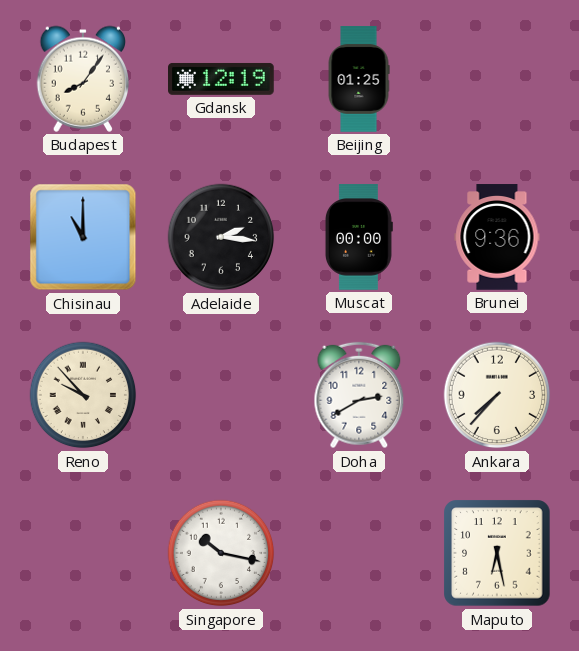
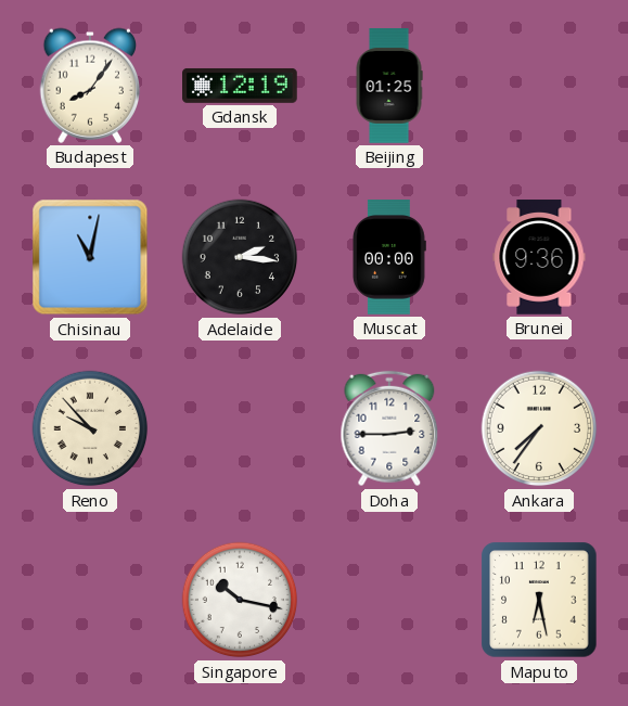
Chisinau: 11:00 -> 11:02
Doha: 2:40 -> 2:45
Ankara: 7:37 -> 7:36
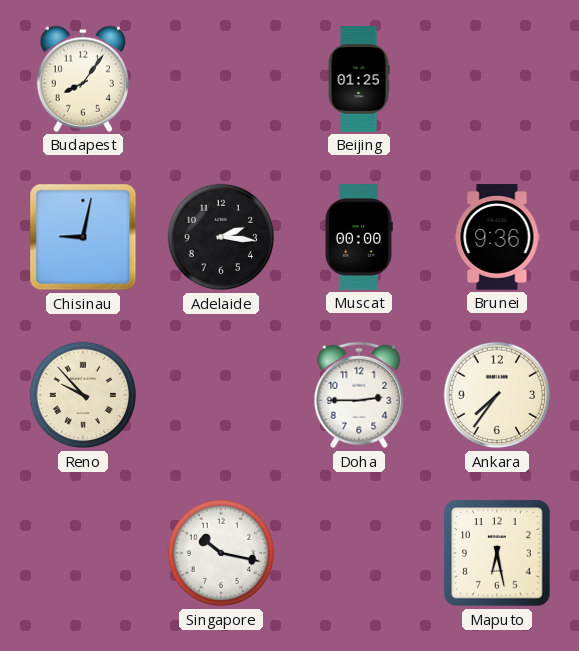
Gdansk: 12:19 -> none
Chisinau: 11:02 -> 9:02
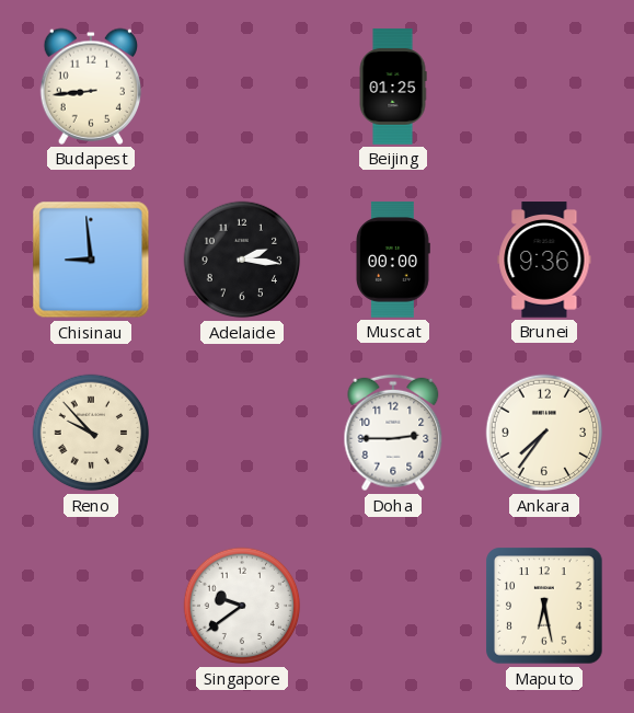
Budapest: 8:06 -> 8:44
Chisinau: 9:02 -> 8:59
Singapore: 10:17 -> 9:39
